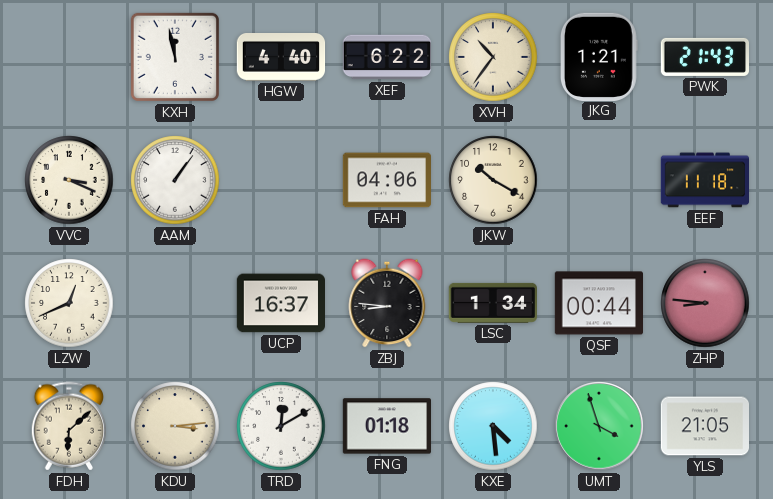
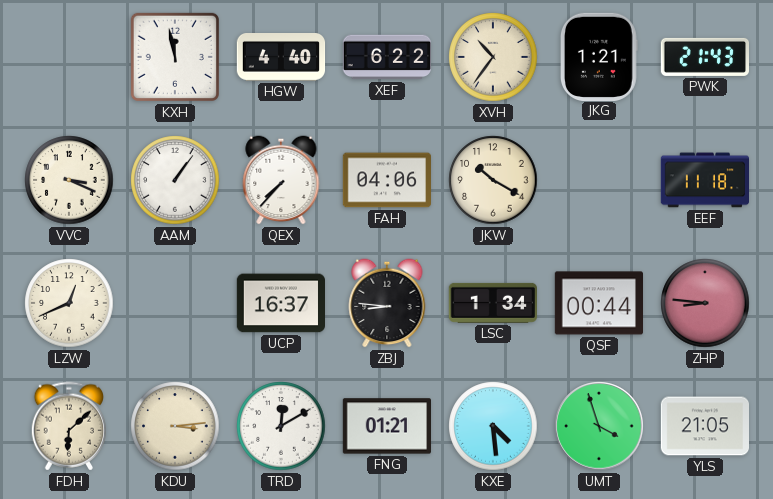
QEX: none -> 7:37
FNG: 01:18 -> 01:21
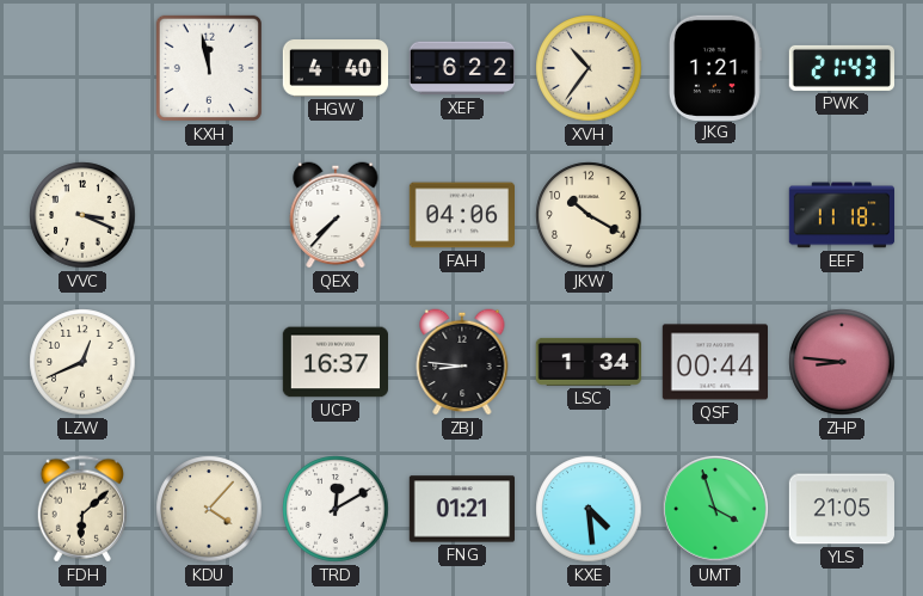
AAM: 1:06 -> none
KDU: 3:14 -> 4:07
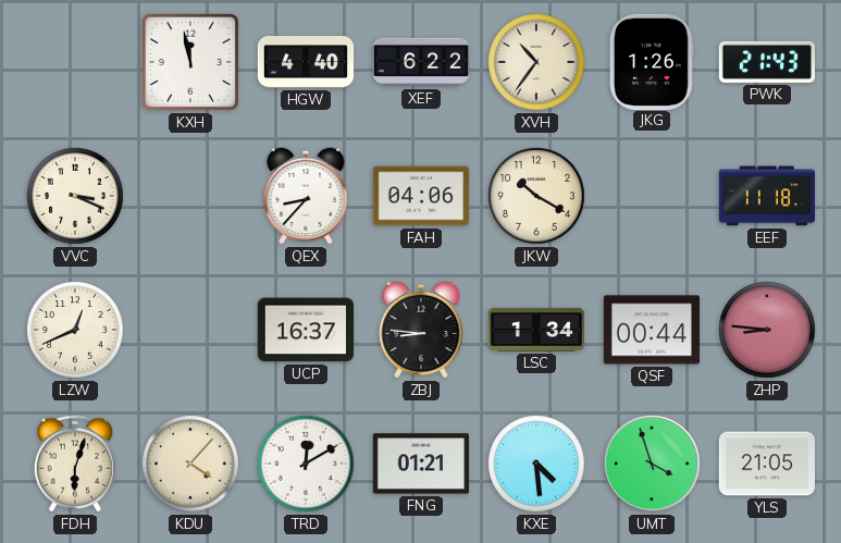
JKG: 1:21 -> 1:26
QEX: 7:37 -> 8:37
FDH: 6:08 -> 6:03
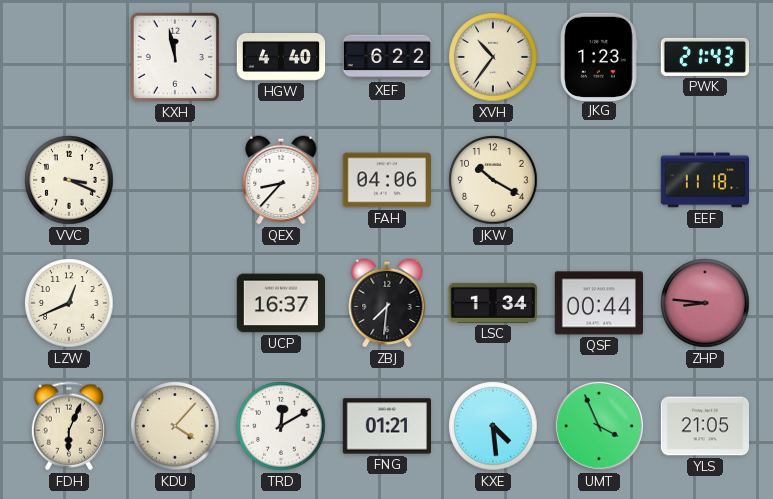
JKG: 1:26 -> 1:23
ZBJ: 8:46 -> 7:31
FDH: 6:03 -> 6:04
UMT: 3:57 -> 3:56
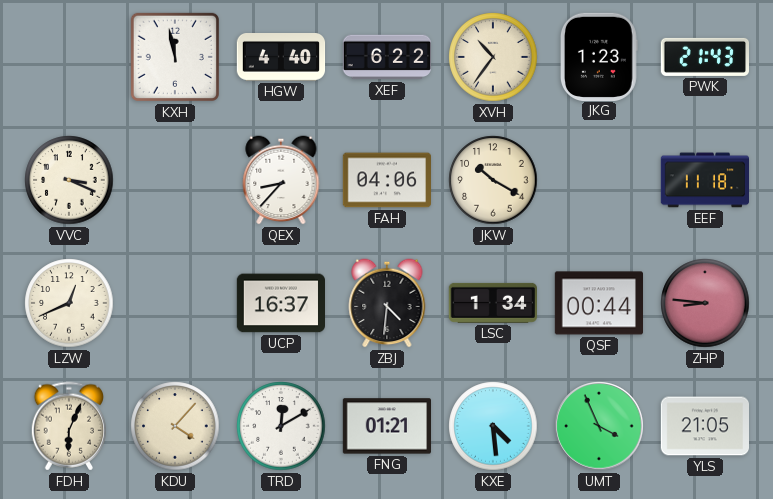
ZBJ: 7:31 -> 4:31
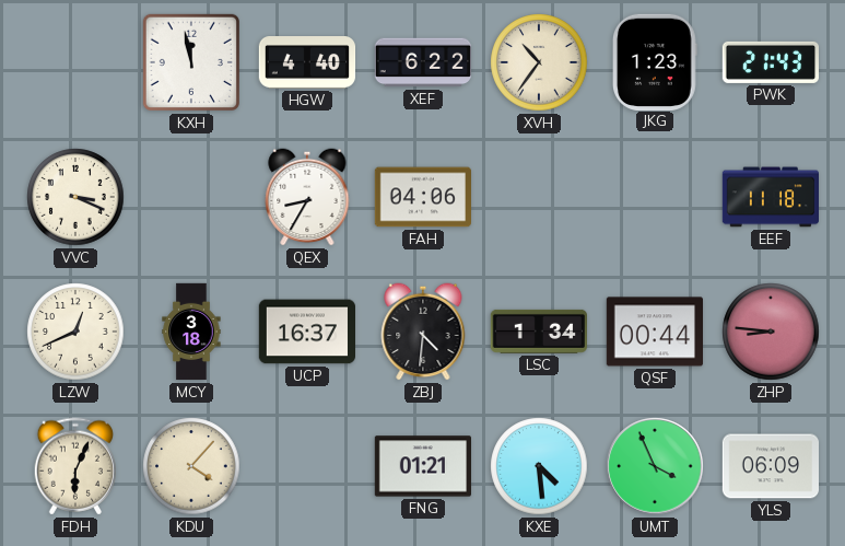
QEX: 8:37 -> 8:35
JKW: 10:20 -> none
MCY: none -> 3:18
TRD: 12:10 -> none
YLS: 21:05 -> 06:09
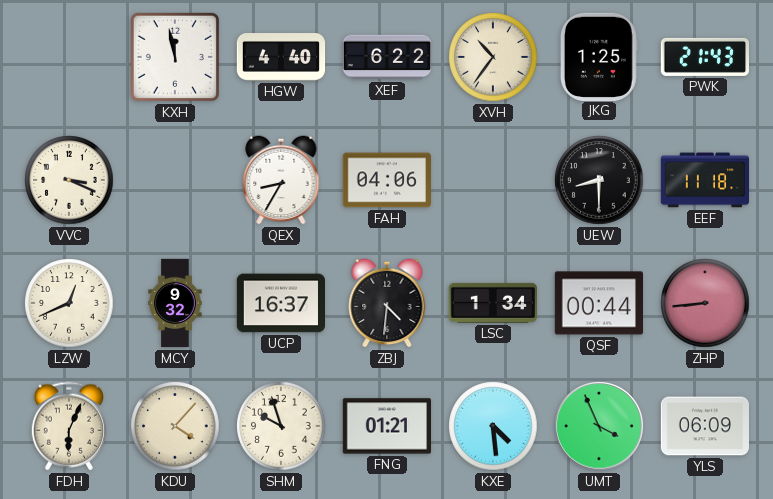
JKG: 1:23 -> 1:25
UEW: none -> 8:30
MCY: 3:18 -> 9:32
ZHP: 8:46 -> 8:44
SHM: none -> 9:57
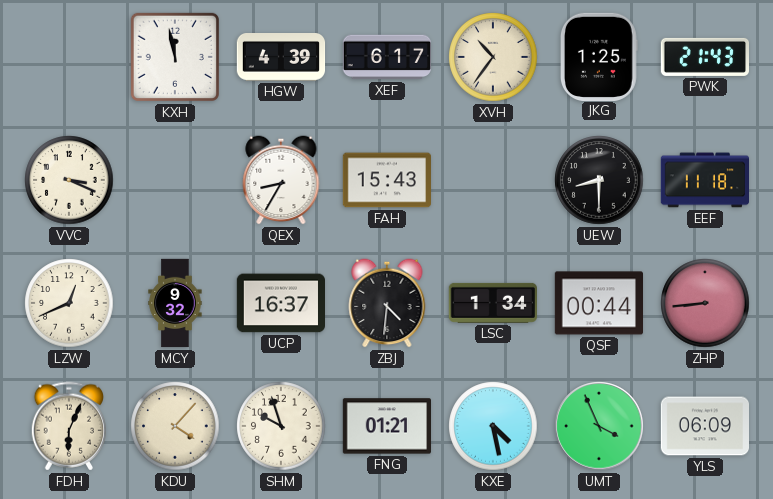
HGW: 4:40 -> 4:39
XEF: 6:22 -> 6:17
FAH: 04:06 -> 15:43
KXE: 4:29 -> 4:28
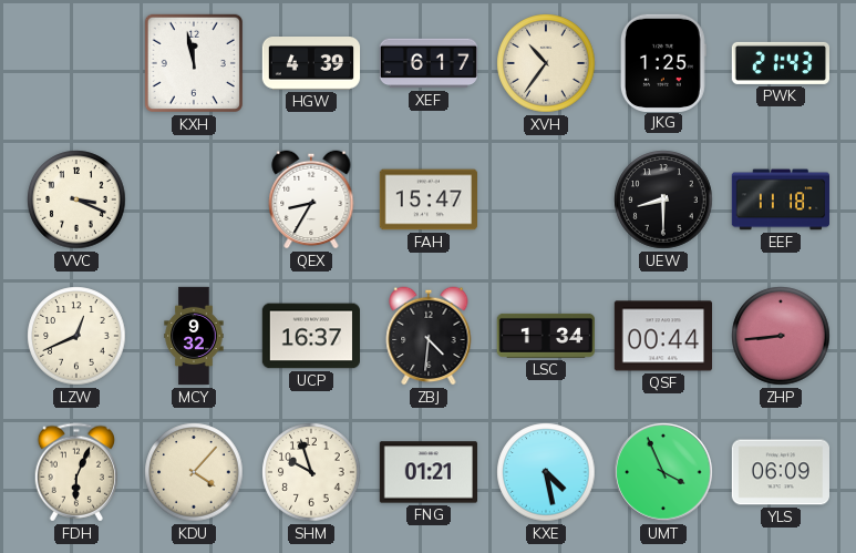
FAH: 15:43 -> 15:47
